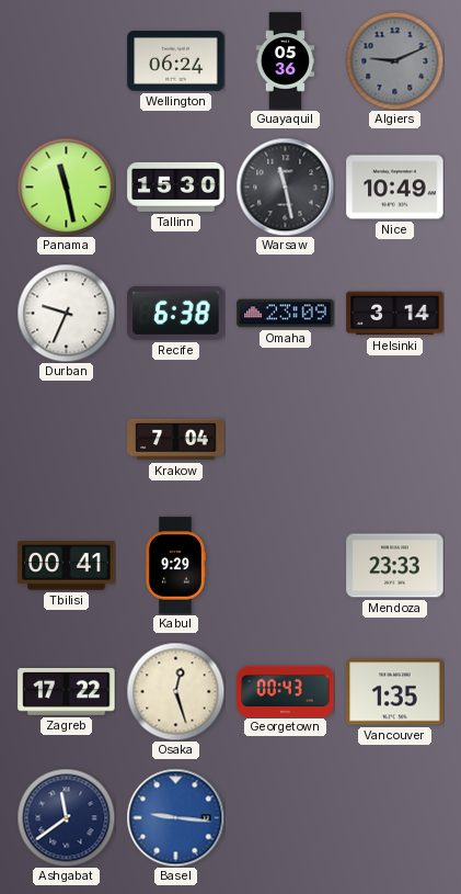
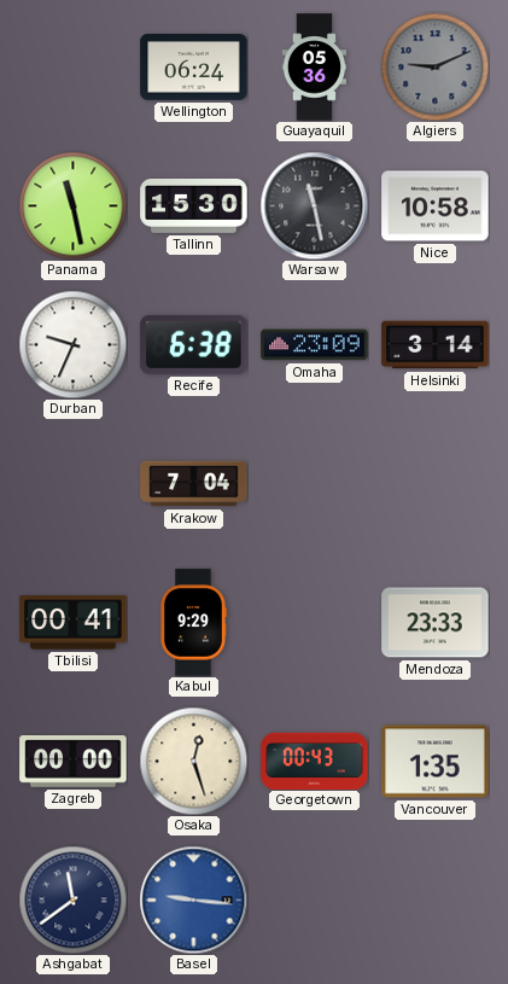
Nice: 10:49 -> 10:58
Zagreb: 17:22 -> 00:00
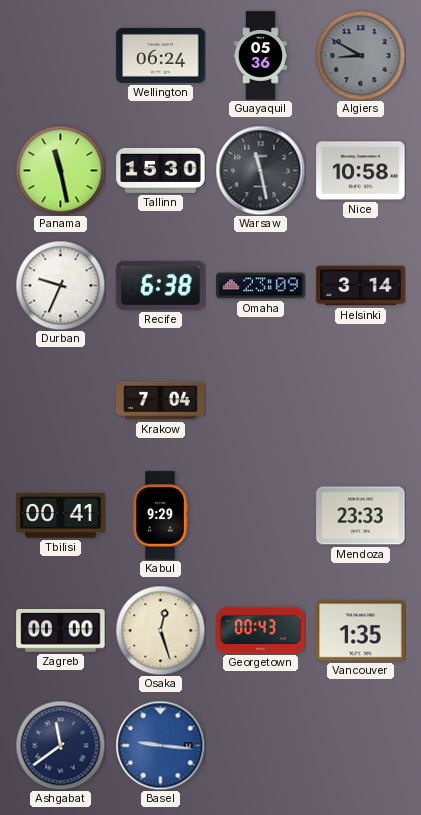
Algiers: 9:11 -> 8:50
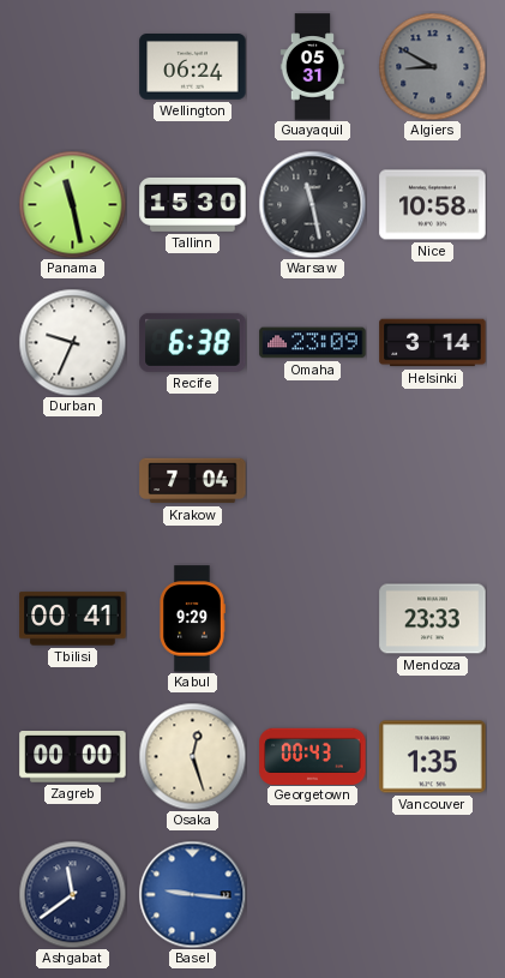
Guayaquil: 05:36 -> 05:31
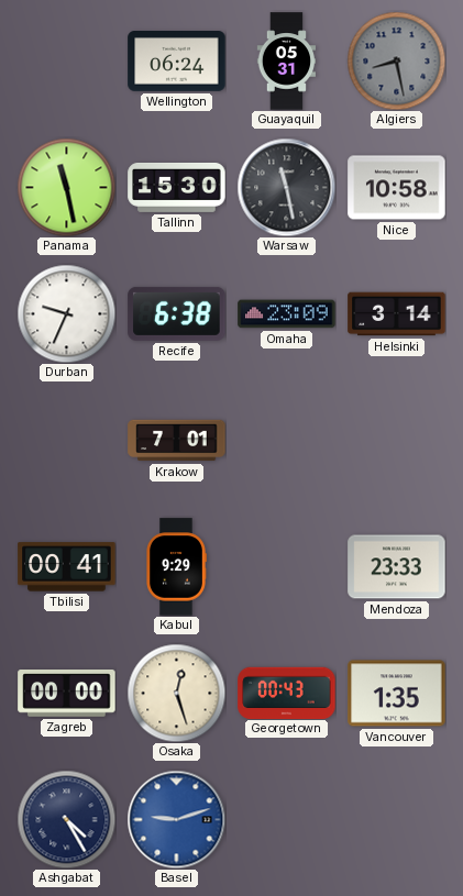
Algiers: 8:50 -> 8:28
Krakow: 7:04 -> 7:01
Ashgabat: 11:39 -> 4:25
Basel: 9:16 -> 9:12
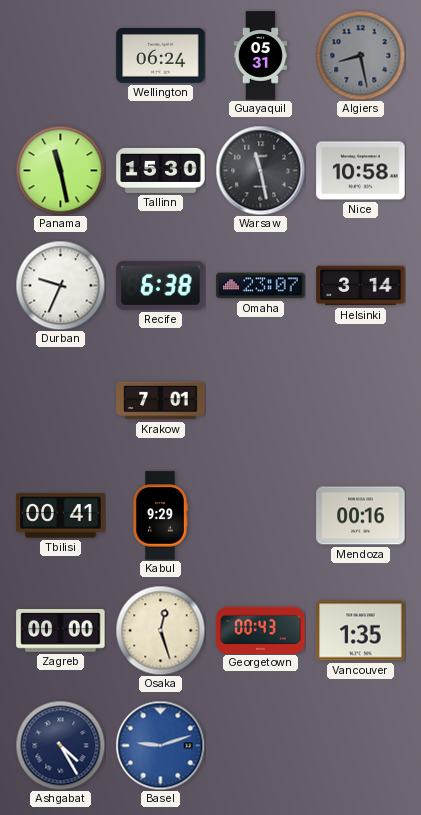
Omaha: 23:09 -> 23:07
Mendoza: 23:33 -> 00:16
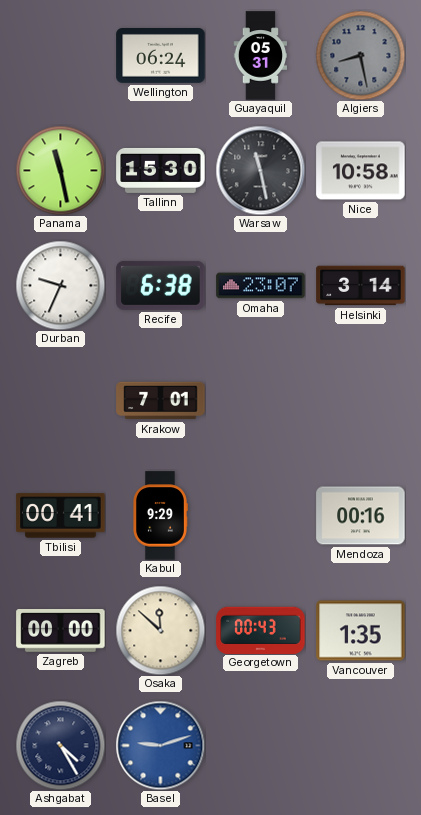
Osaka: 12:27 -> 11:52
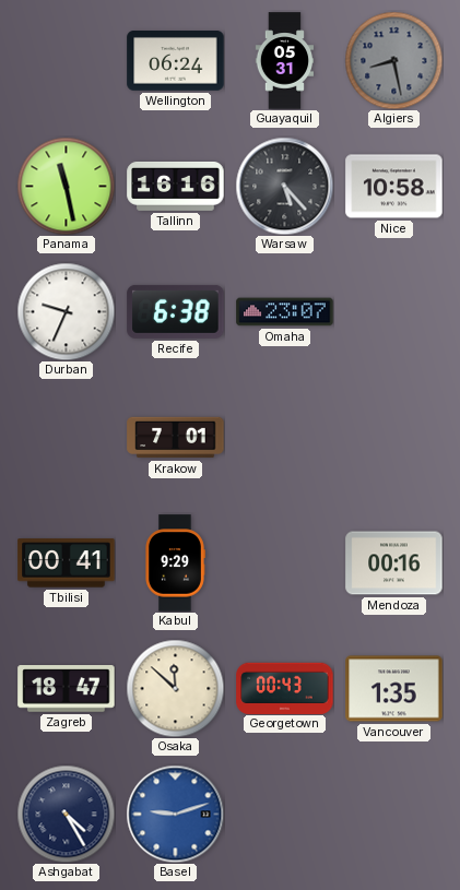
Tallinn: 15:30 -> 16:16
Warsaw: 11:28 -> 5:23
Helsinki: 3:14 -> none
Zagreb: 00:00 -> 18:47
